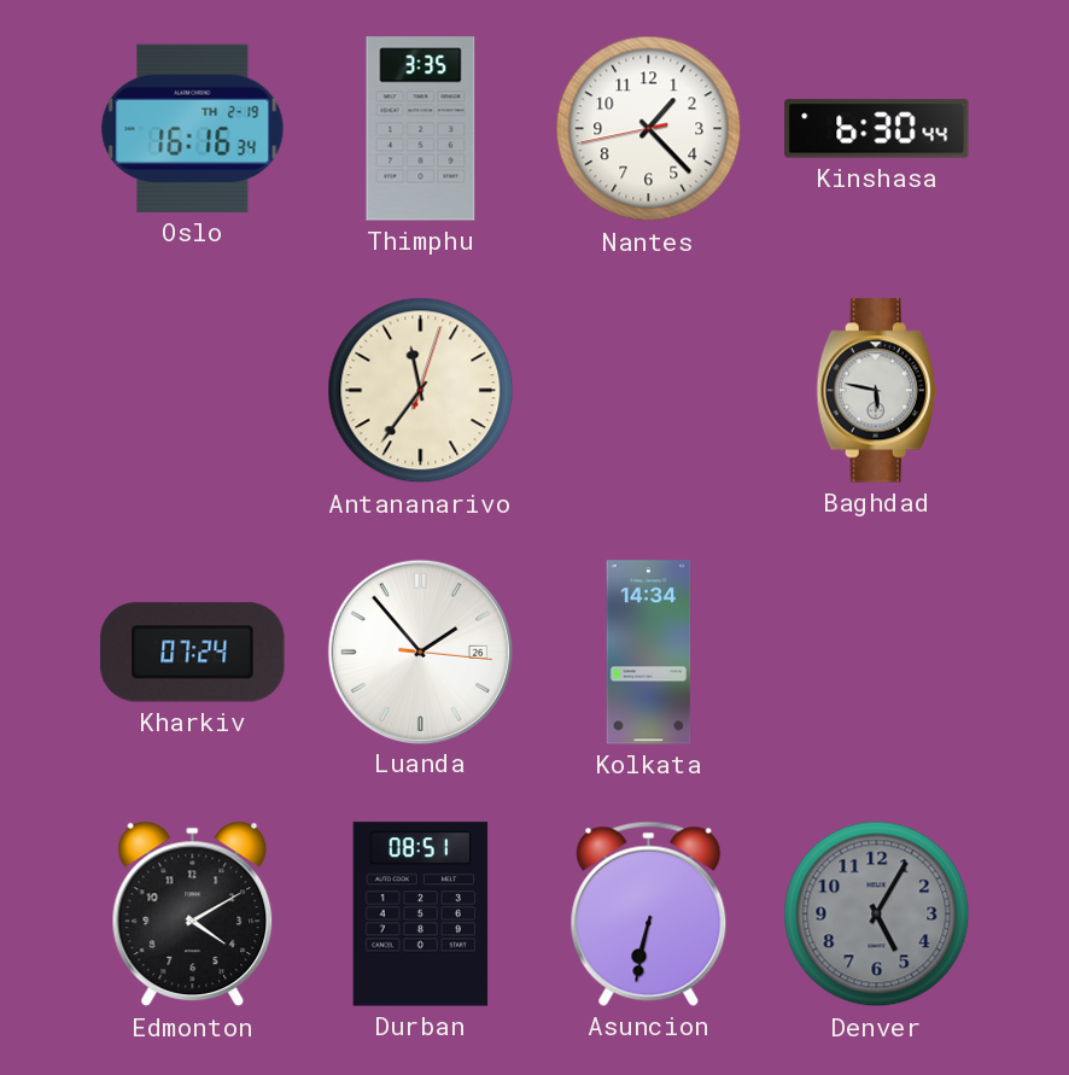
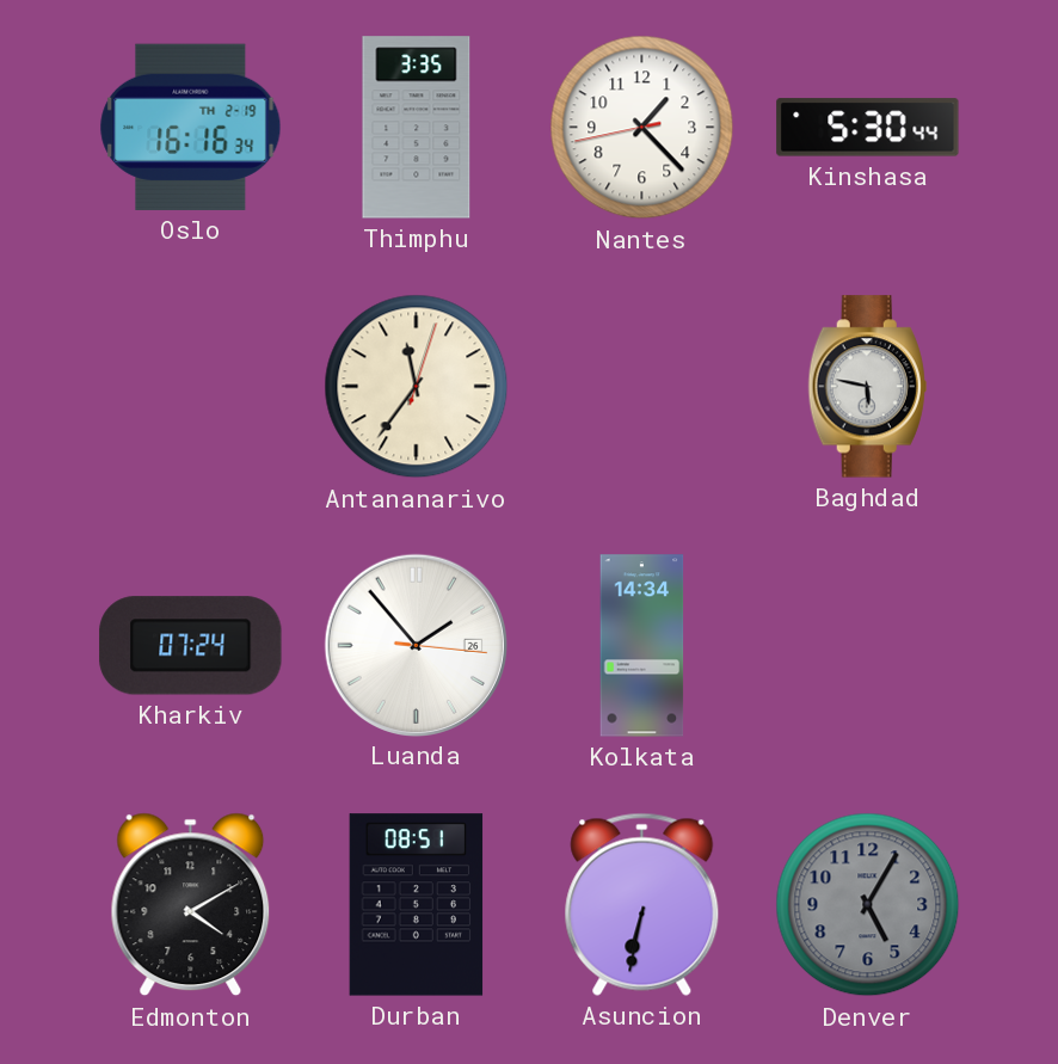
Kinshasa: 6:30 -> 5:30
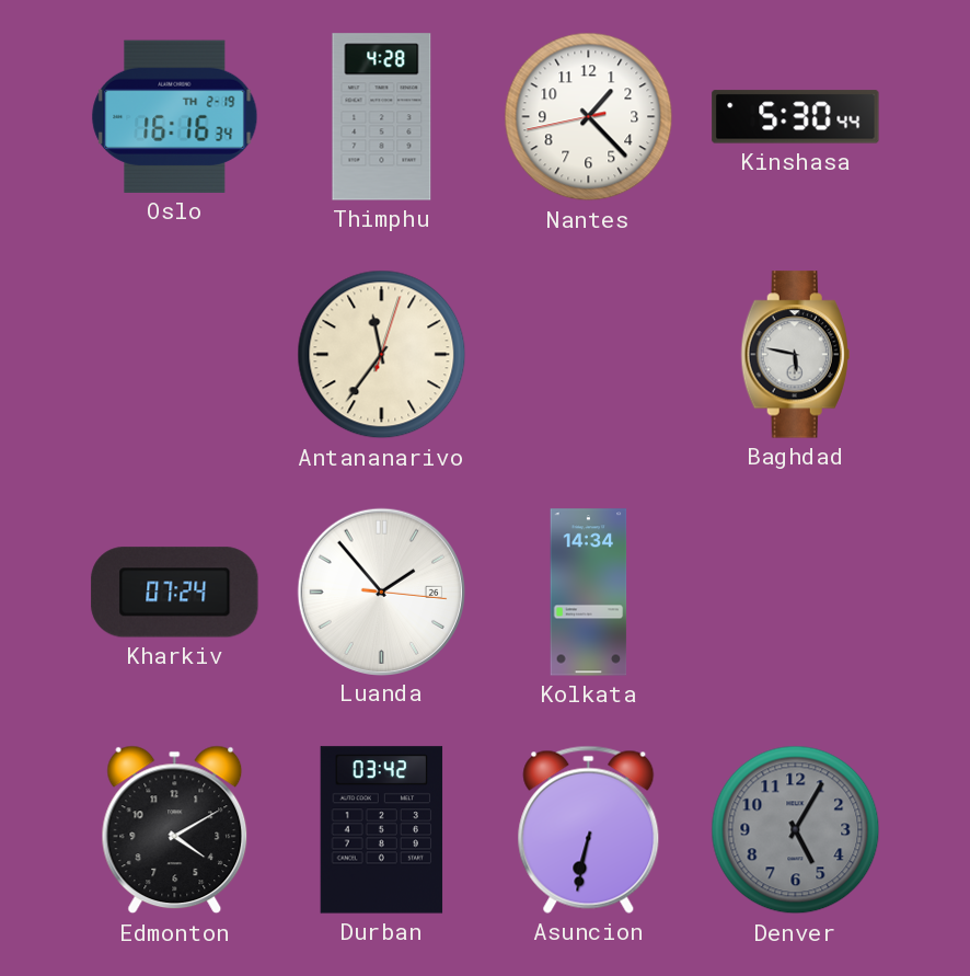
Thimphu: 3:35 -> 4:28
Durban: 08:51 -> 03:42
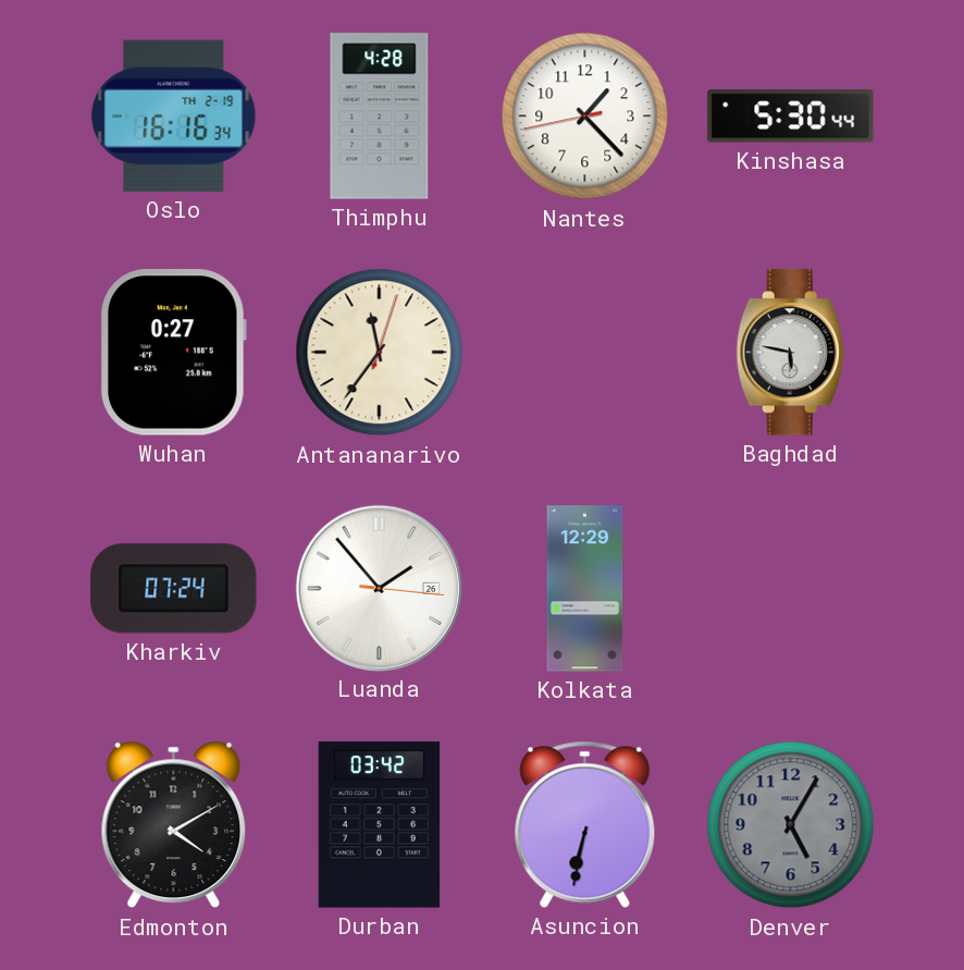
Wuhan: none -> 0:27
Kolkata: 14:34 -> 12:29
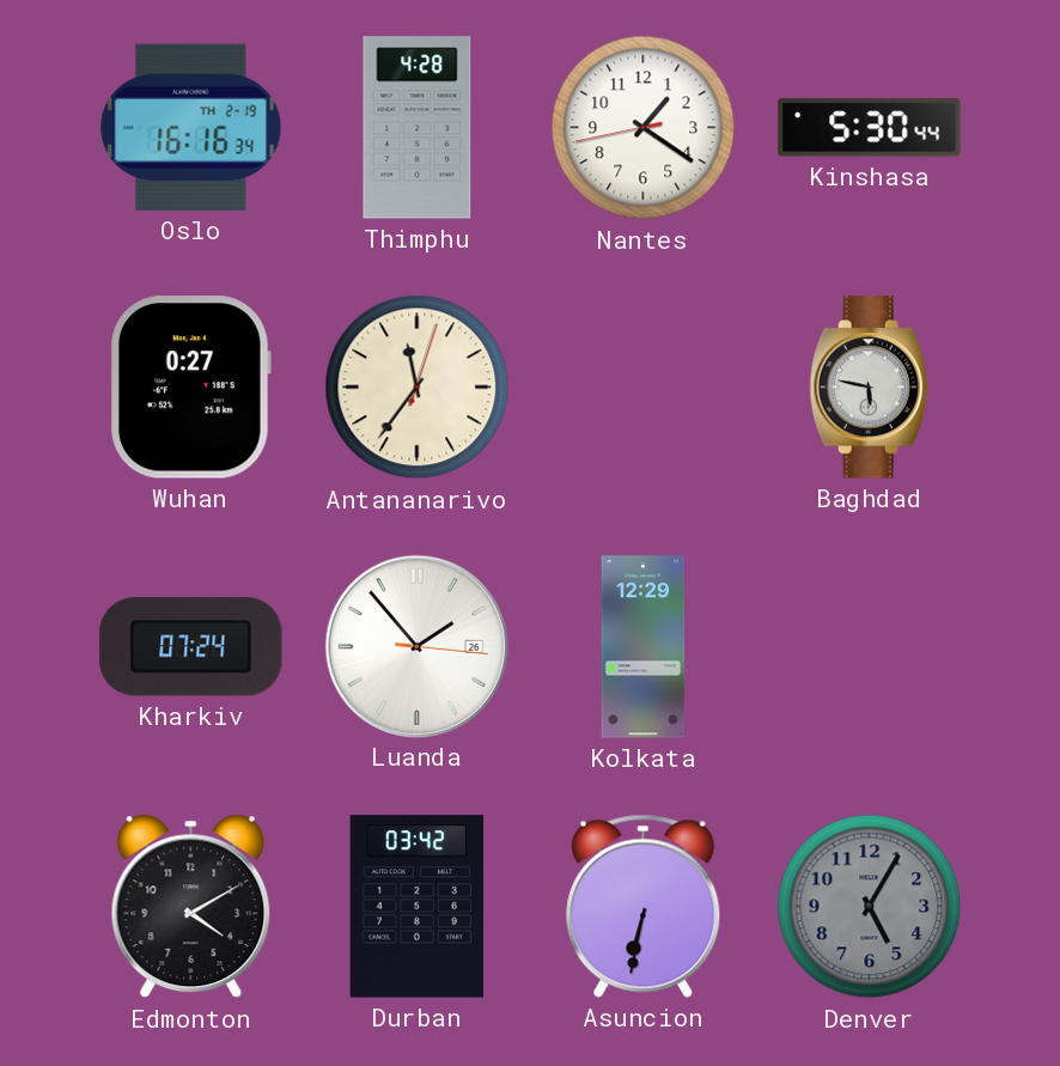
Nantes: 1:22 -> 1:20
